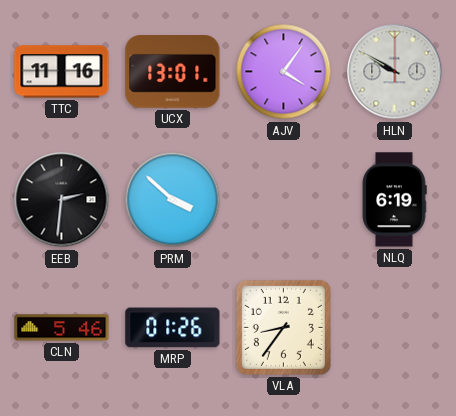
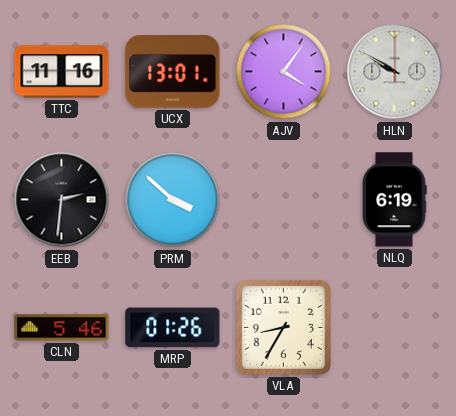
VLA: 8:36 -> 8:35
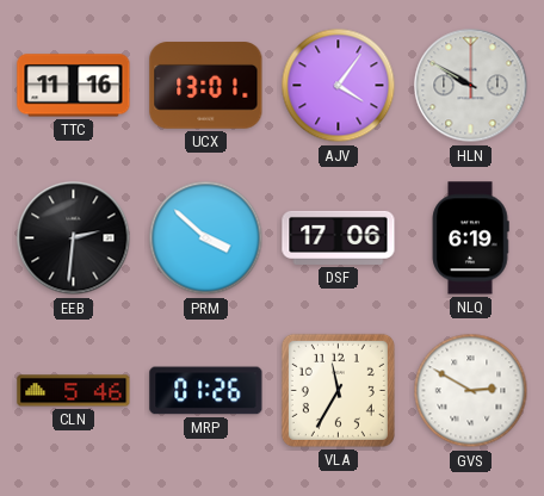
DSF: none -> 17:06
VLA: 8:35 -> 11:35
GVS: none -> 2:50
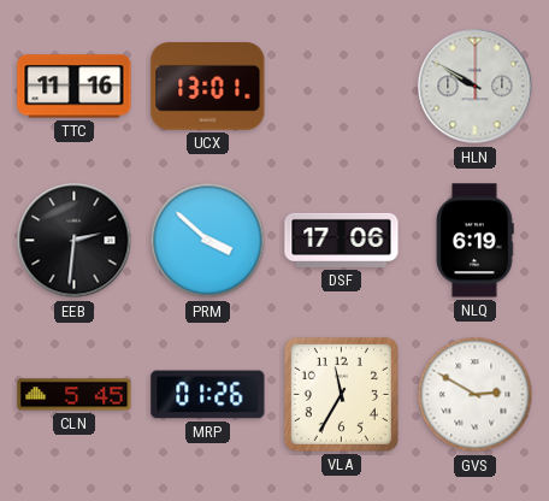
AJV: 4:06 -> none
CLN: 5:46 -> 5:45
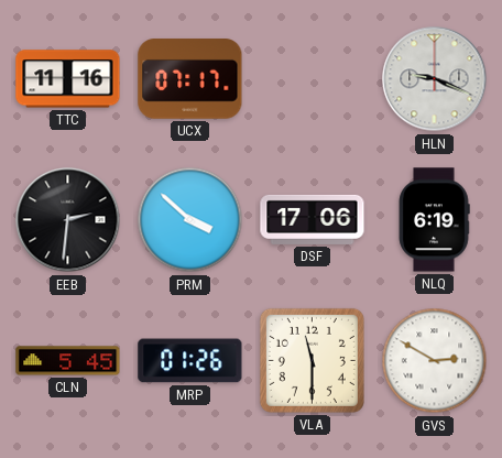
UCX: 13:01 -> 07:17
HLN: 9:50 -> 9:19
VLA: 11:35 -> 11:30
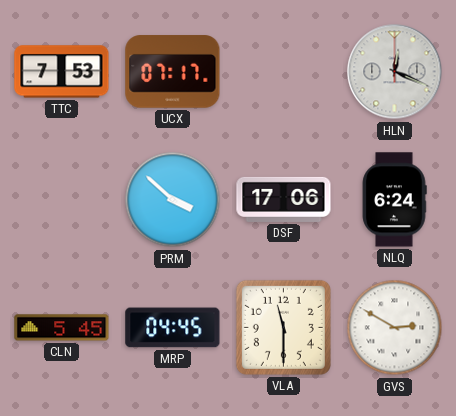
TTC: 11:16 -> 7:53
HLN: 9:19 -> 12:19
EEB: 2:31 -> none
NLQ: 6:19 -> 6:24
MRP: 01:26 -> 04:45
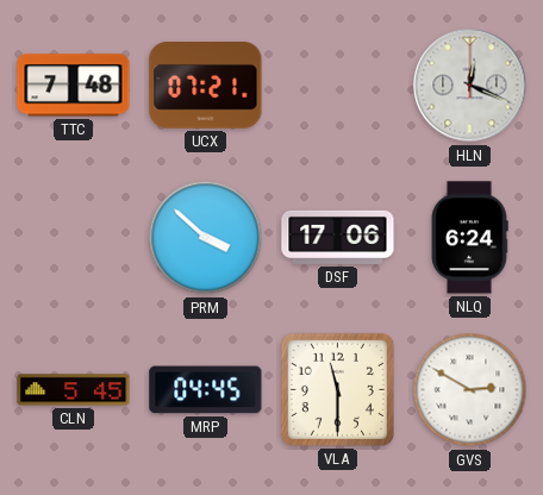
TTC: 7:53 -> 7:48
UCX: 07:17 -> 07:21
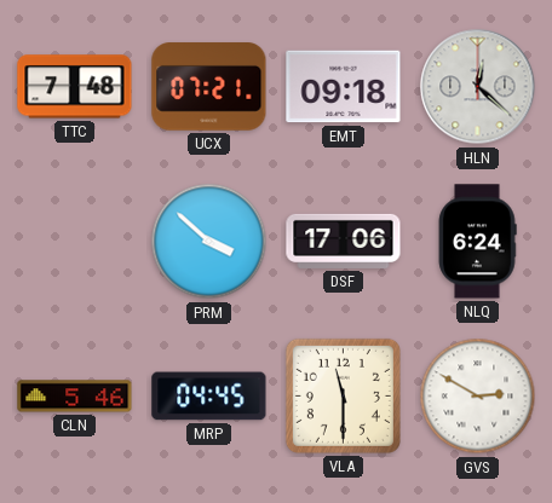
EMT: none -> 09:18
HLN: 12:19 -> 12:22
CLN: 5:45 -> 5:46
